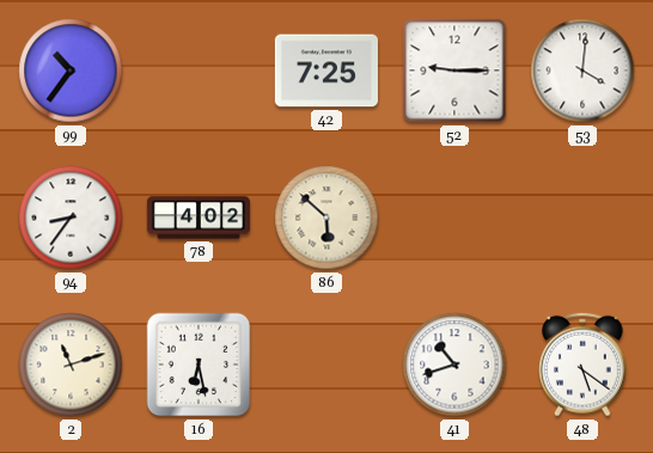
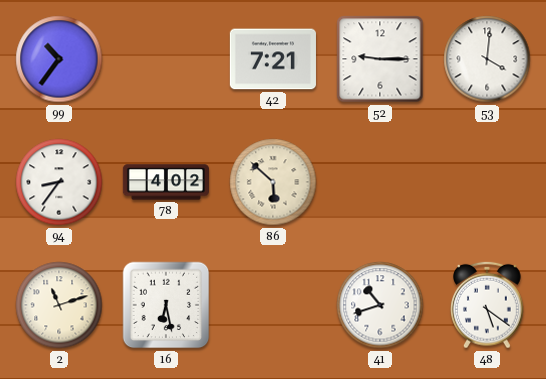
42: 7:25 -> 7:21
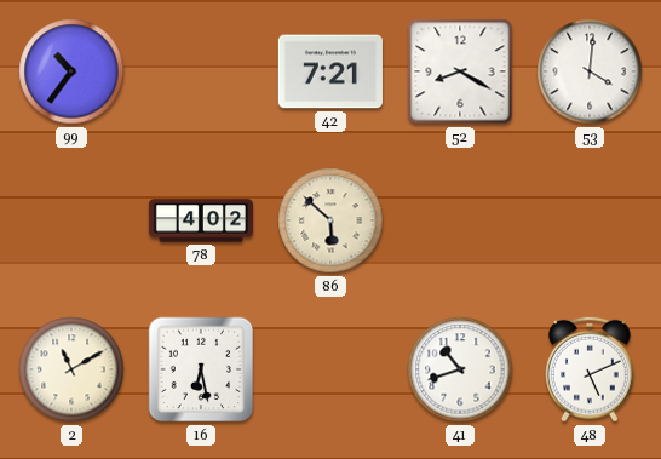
52: 9:15 -> 8:20
94: 8:36 -> none
2: 11:12 -> 11:10
48: 5:21 -> 5:11
